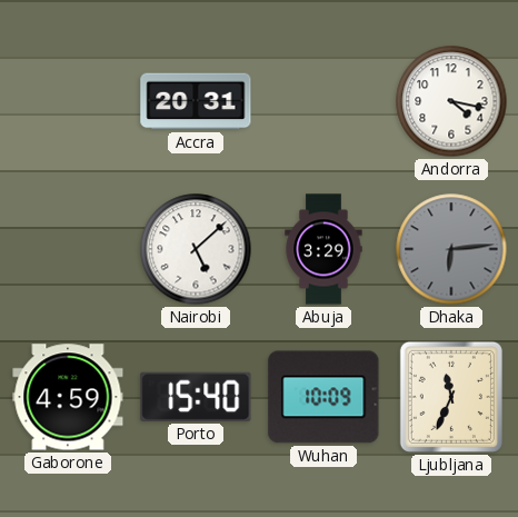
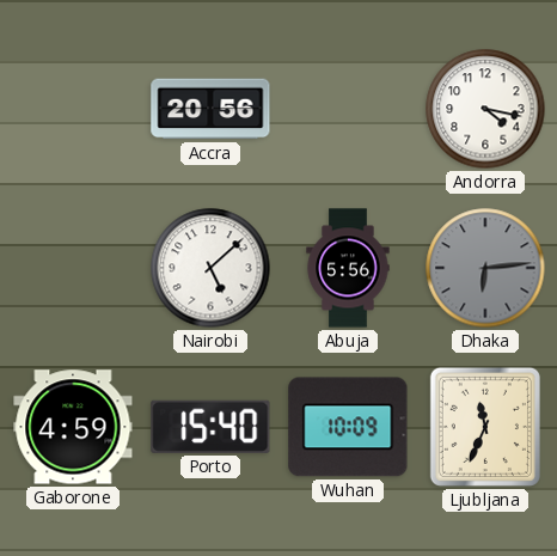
Accra: 20:31 -> 20:56
Abuja: 3:29 -> 5:56
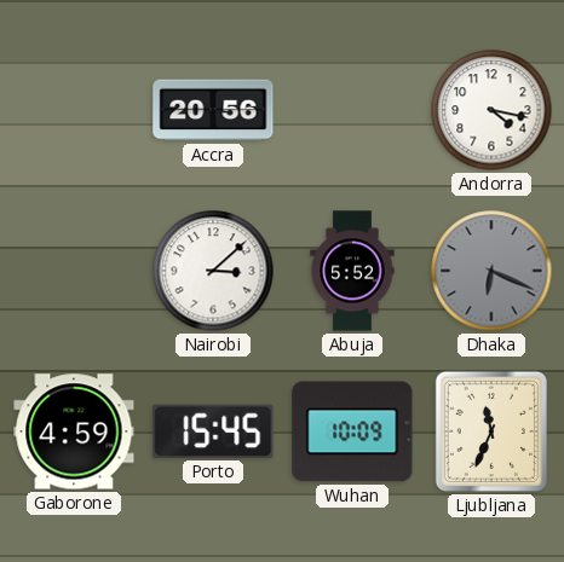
Nairobi: 5:08 -> 3:08
Abuja: 5:56 -> 5:52
Dhaka: 6:14 -> 6:19
Porto: 15:40 -> 15:45
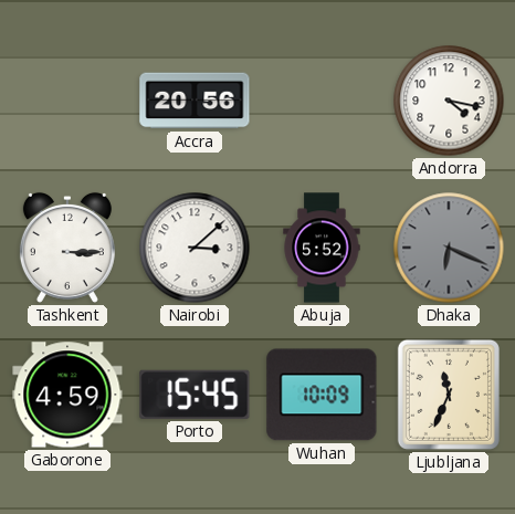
Tashkent: none -> 3:15
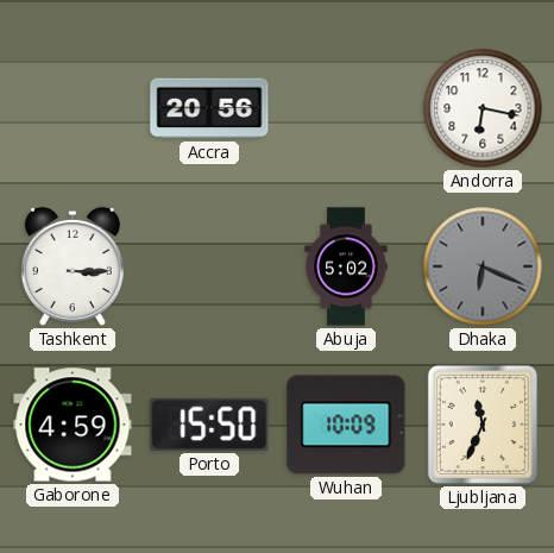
Andorra: 4:17 -> 6:17
Nairobi: 3:08 -> none
Abuja: 5:52 -> 5:02
Porto: 15:45 -> 15:50
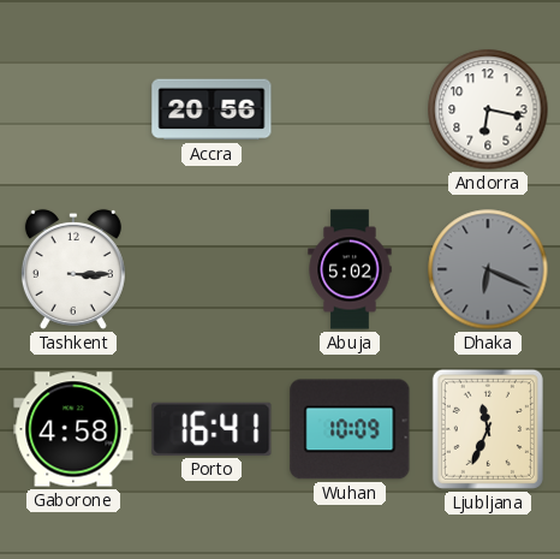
Gaborone: 4:59 -> 4:58
Porto: 15:50 -> 16:41
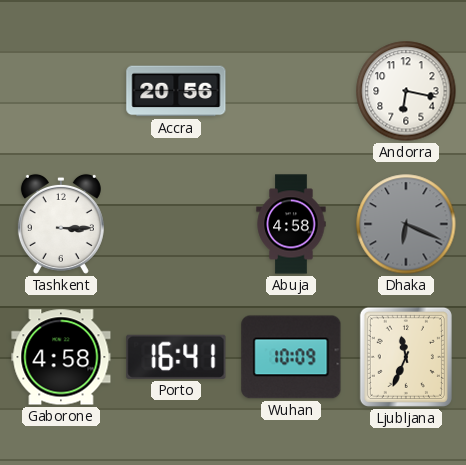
Abuja: 5:02 -> 4:58
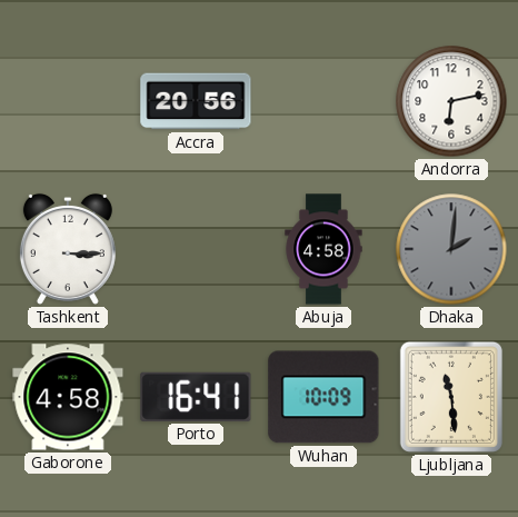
Andorra: 6:17 -> 6:13
Dhaka: 6:19 -> 2:01
Ljubljana: 11:34 -> 11:29
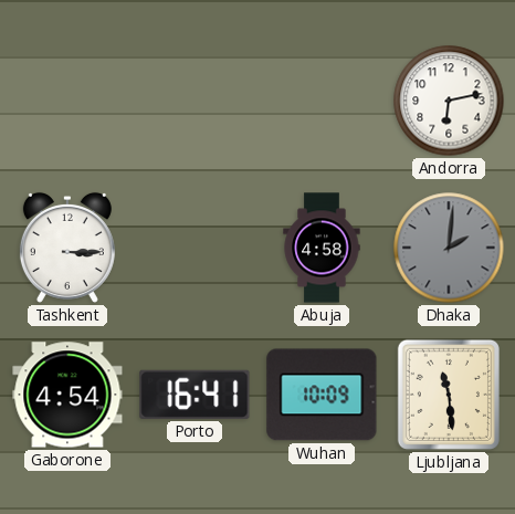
Accra: 20:56 -> none
Gaborone: 4:58 -> 4:54
